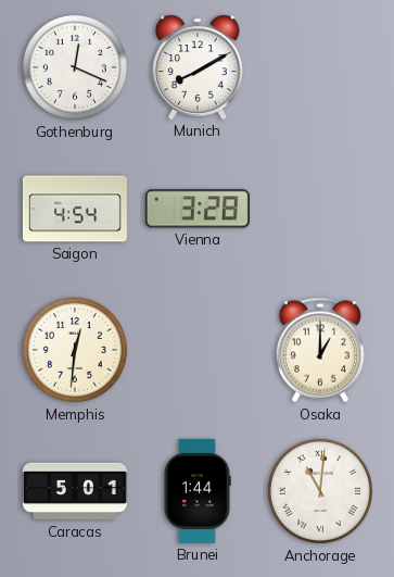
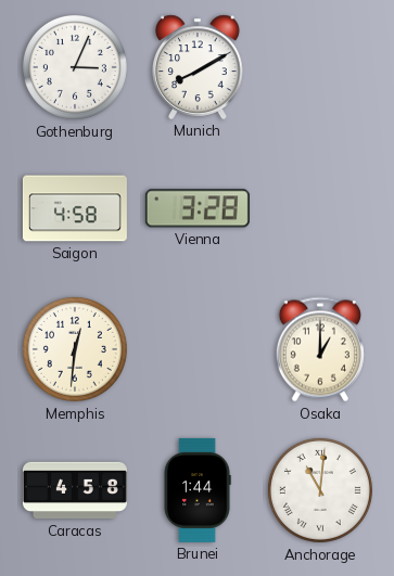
Gothenburg: 12:19 -> 3:04
Saigon: 4:54 -> 4:58
Caracas: 5:01 -> 4:58
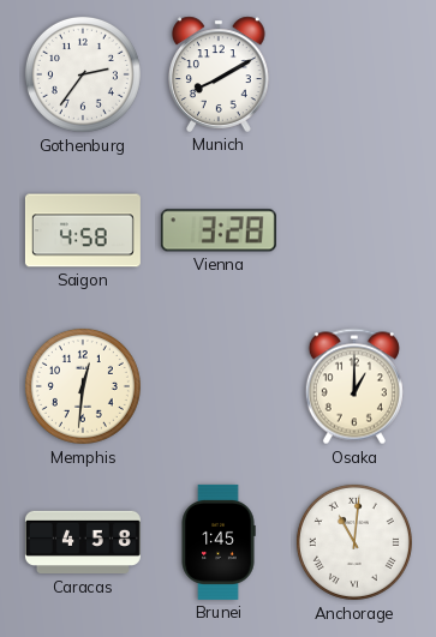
Gothenburg: 3:04 -> 2:36
Brunei: 1:44 -> 1:45
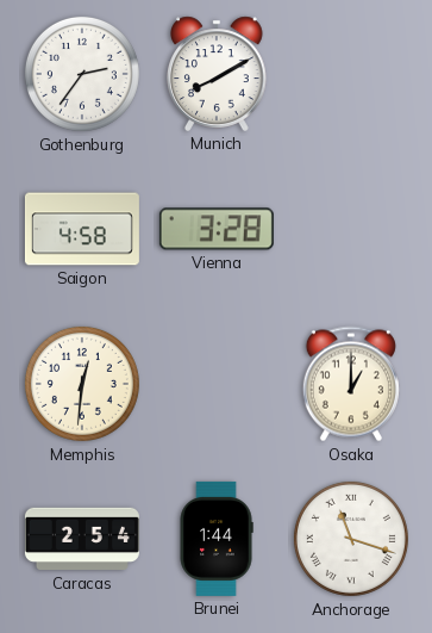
Caracas: 4:58 -> 2:54
Brunei: 1:45 -> 1:44
Anchorage: 11:01 -> 11:18
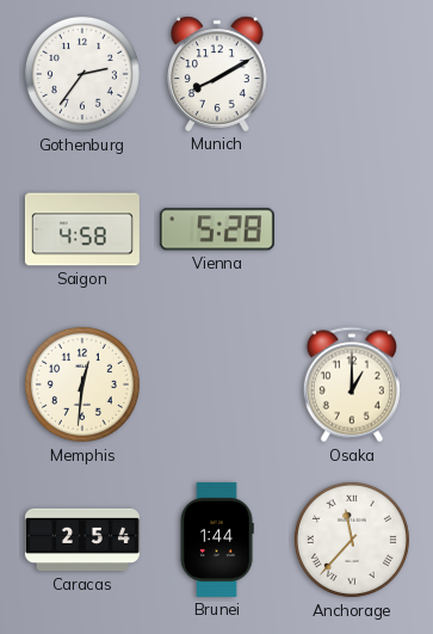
Vienna: 3:28 -> 5:28
Anchorage: 11:18 -> 11:37
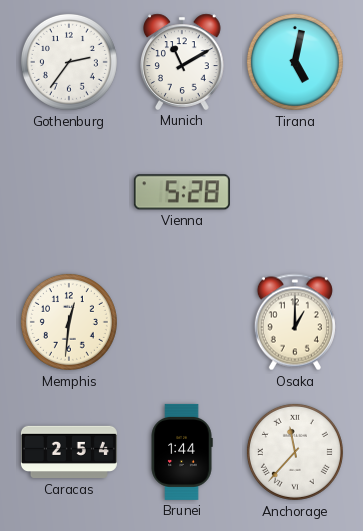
Munich: 8:10 -> 11:10
Tirana: none -> 5:02
Saigon: 4:58 -> none
